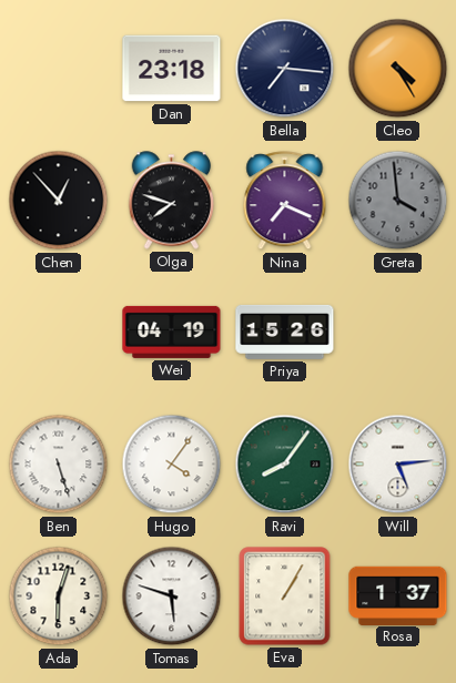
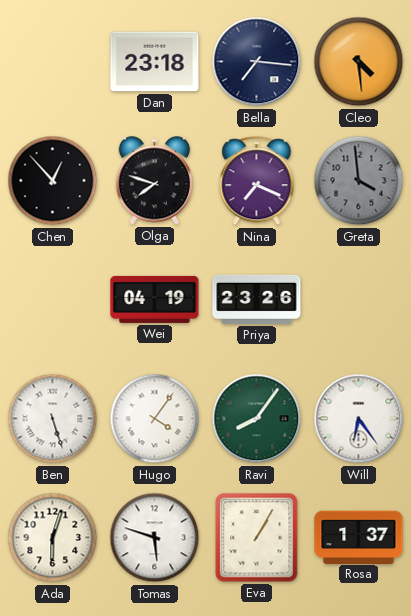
Cleo: 4:25 -> 4:29
Priya: 15:26 -> 23:26
Will: 5:14 -> 6:24
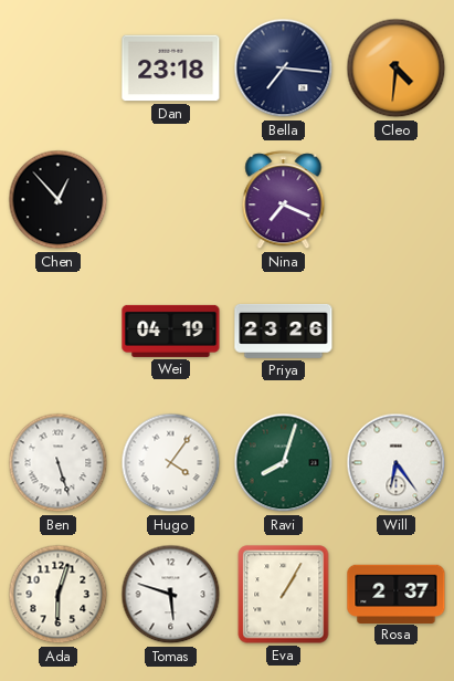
Cleo: 4:29 -> 4:31
Olga: 7:48 -> none
Greta: 3:59 -> none
Ravi: 8:06 -> 8:03
Rosa: 1:37 -> 2:37
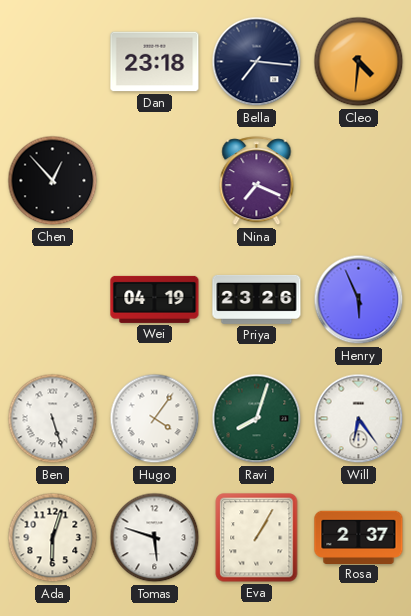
Henry: none -> 5:56
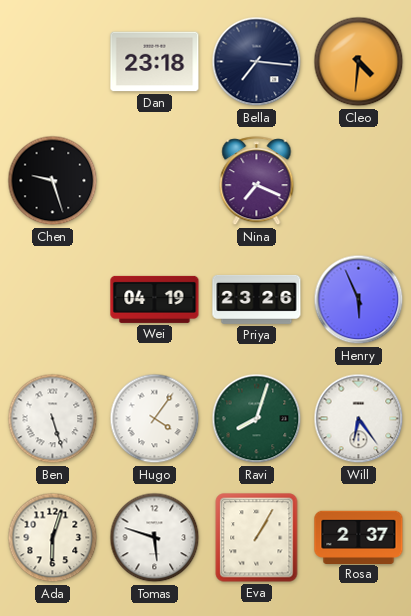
Chen: 12:53 -> 9:27
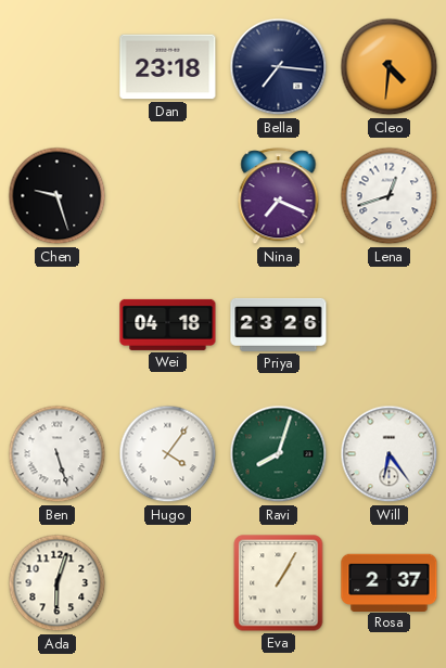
Lena: none -> 12:42
Wei: 04:19 -> 04:18
Henry: 5:56 -> none
Tomas: 5:48 -> none
